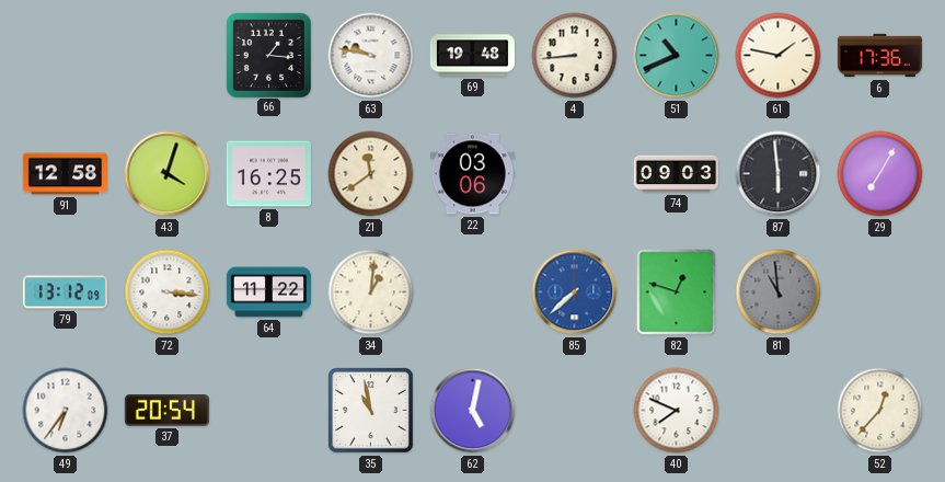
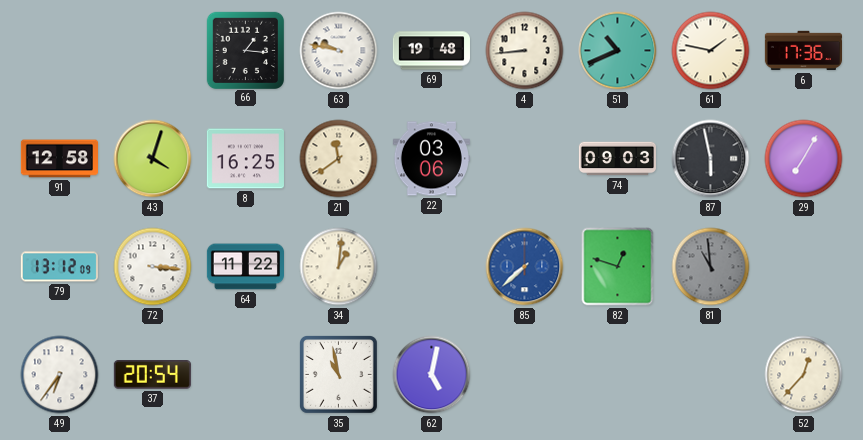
87: 5:59 -> 5:58
40: 7:49 -> none
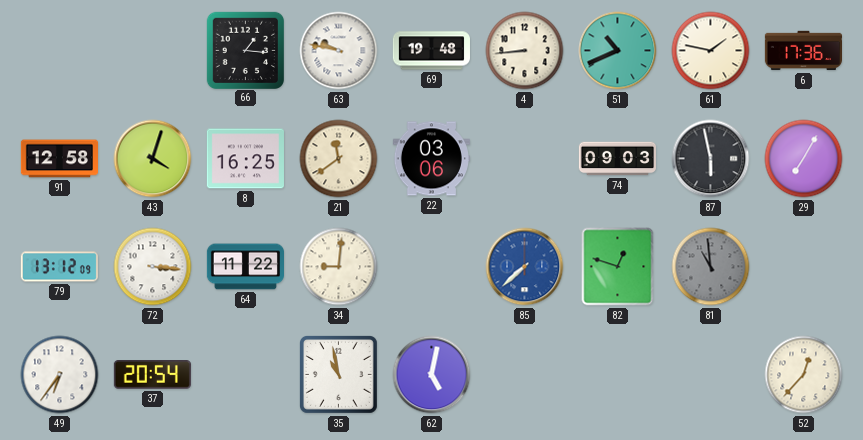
34: 1:01 -> 9:01
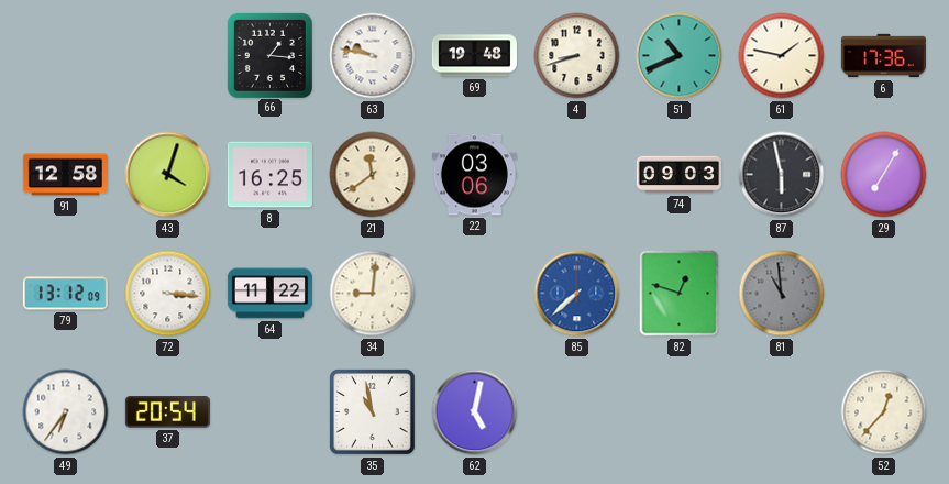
4: 8:44 -> 8:42
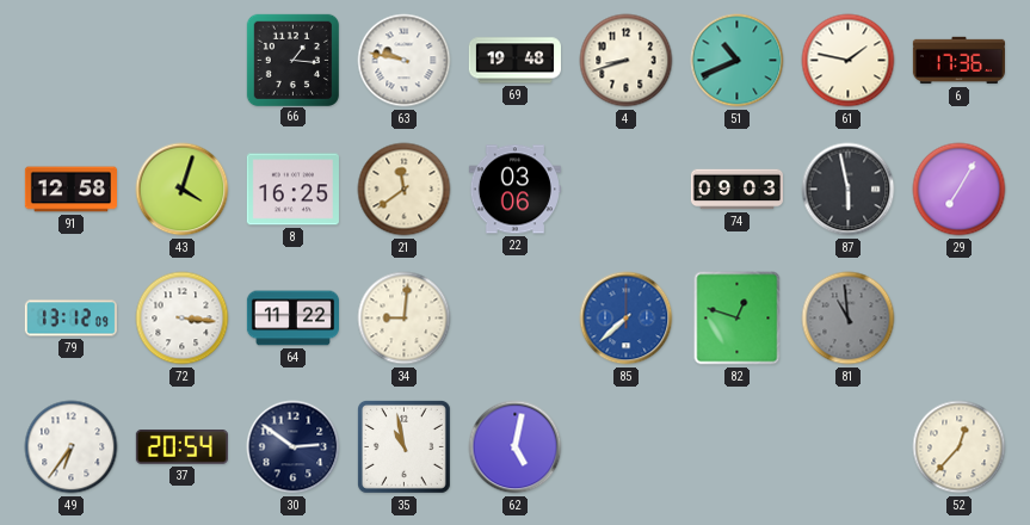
30: none -> 2:51
